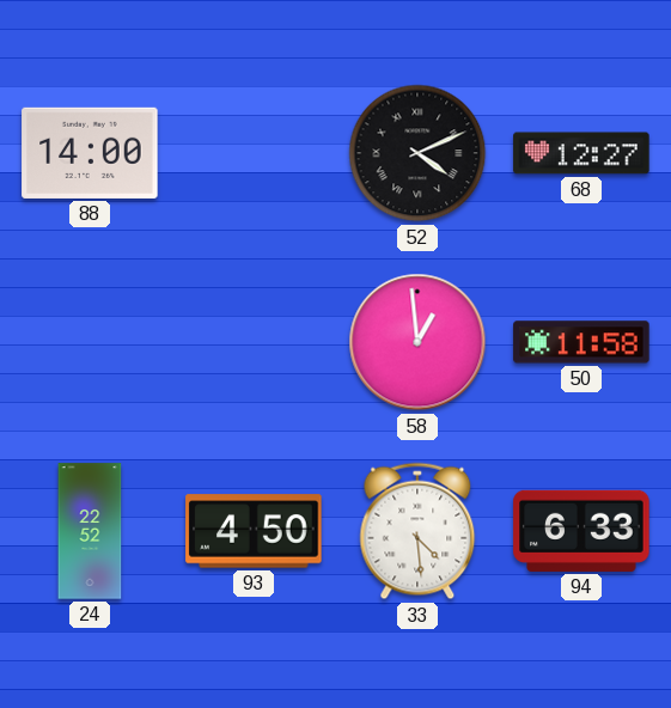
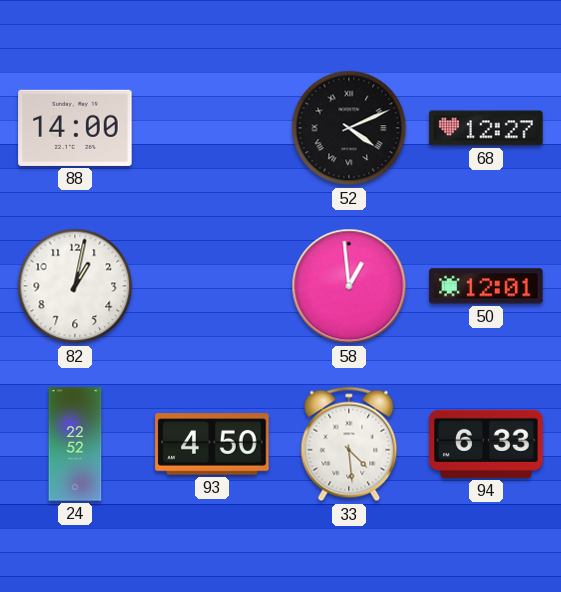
82: none -> 1:02
50: 11:58 -> 12:01
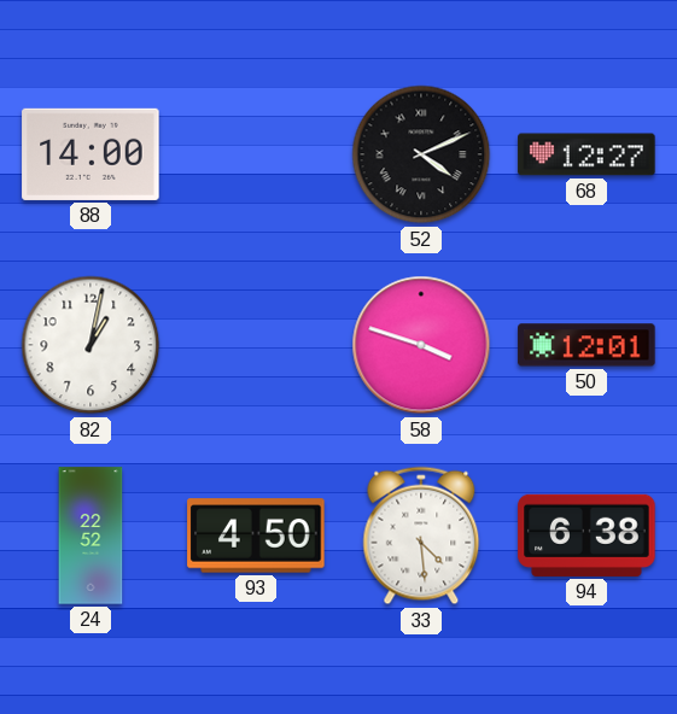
58: 12:59 -> 3:48
94: 6:33 -> 6:38
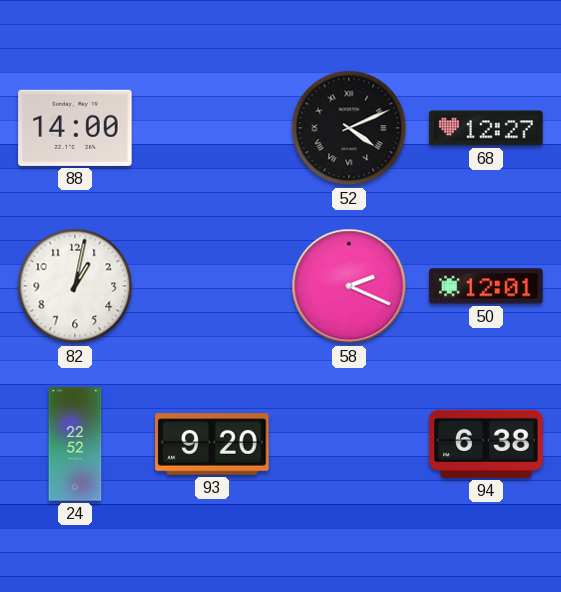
58: 3:48 -> 2:19
93: 4:50 -> 9:20
33: 4:29 -> none
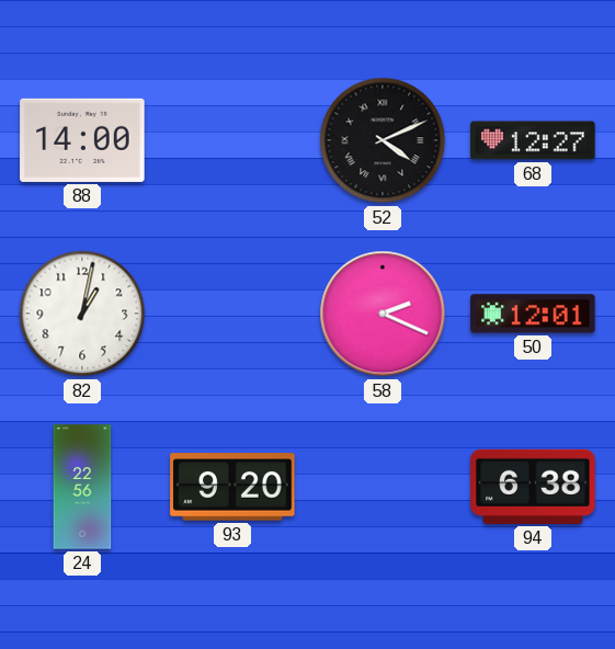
24: 22:52 -> 22:56
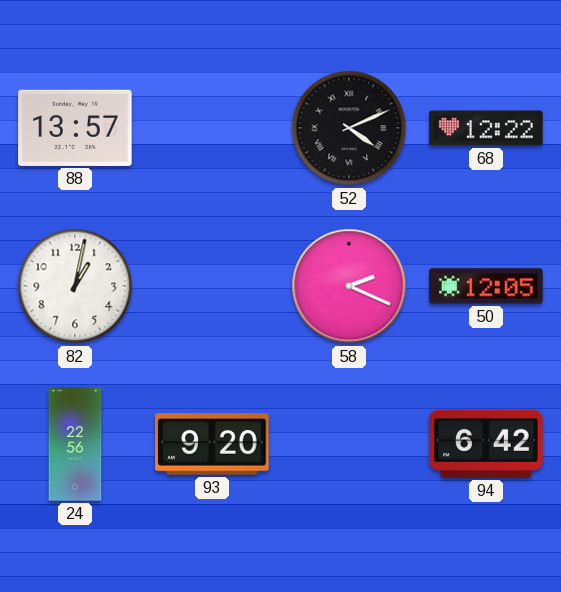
88: 14:00 -> 13:57
68: 12:27 -> 12:22
50: 12:01 -> 12:05
94: 6:38 -> 6:42
